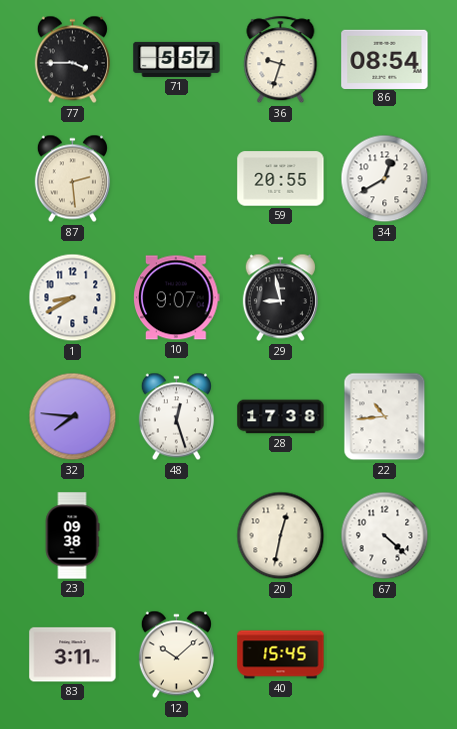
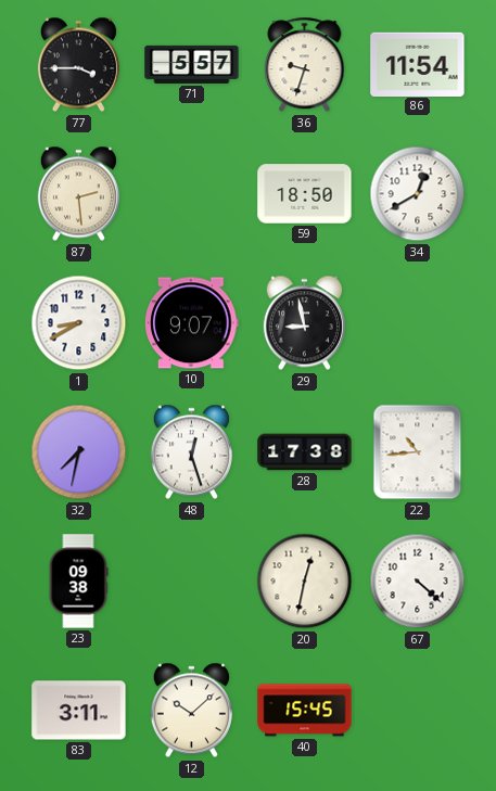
86: 08:54 -> 11:54
59: 20:55 -> 18:50
32: 7:46 -> 7:32
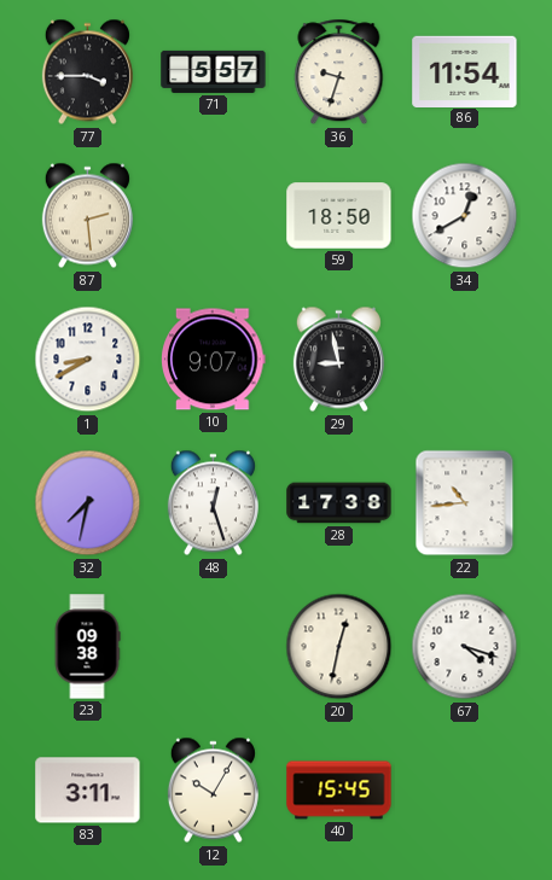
67: 4:22 -> 4:18
12: 10:08 -> 10:05
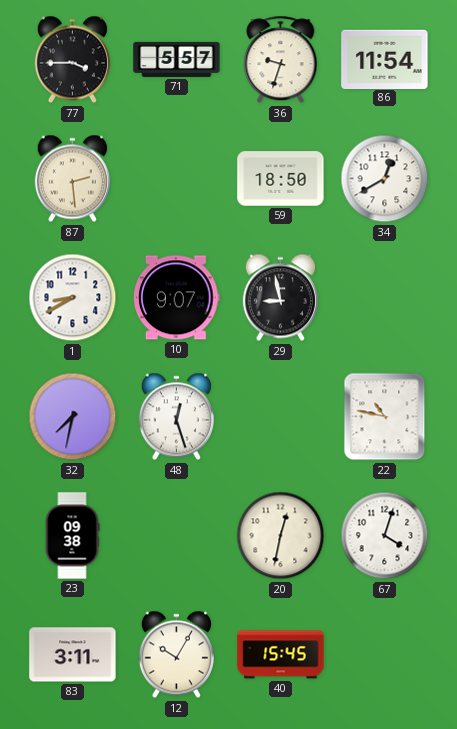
28: 17:38 -> none
22: 10:44 -> 10:47
67: 4:18 -> 4:03
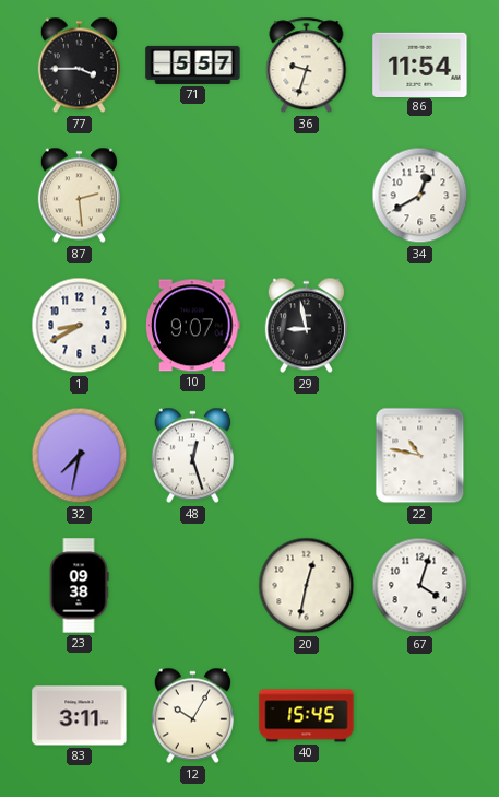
59: 18:50 -> none
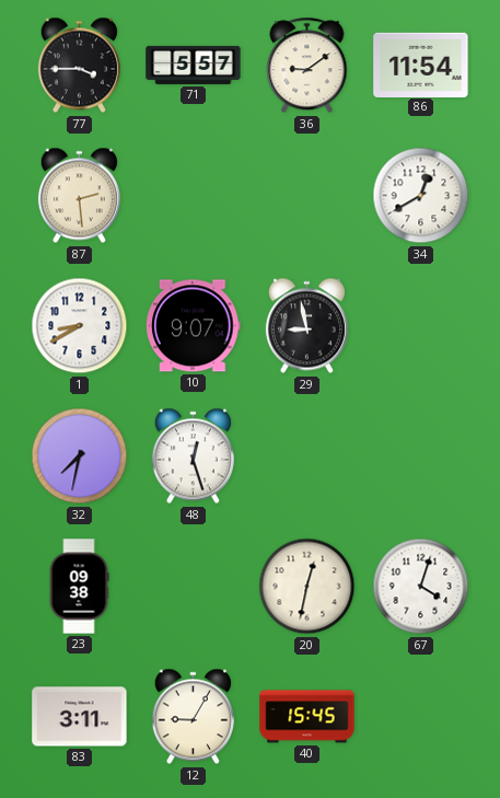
36: 9:33 -> 9:09
22: 10:47 -> none
12: 10:05 -> 9:05
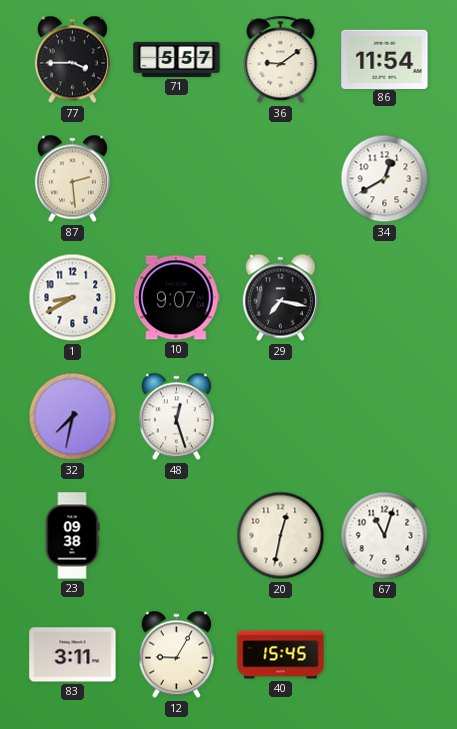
29: 8:58 -> 7:17
67: 4:03 -> 11:03
